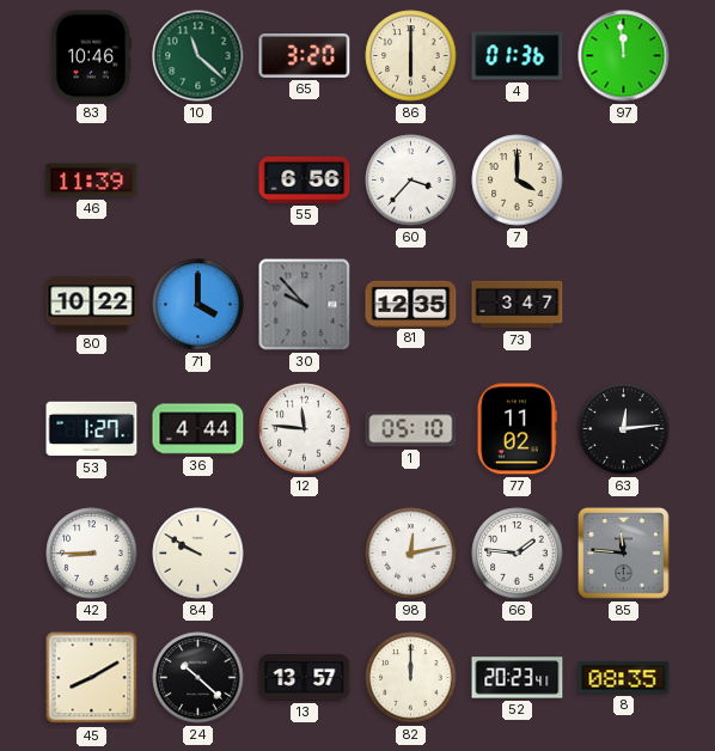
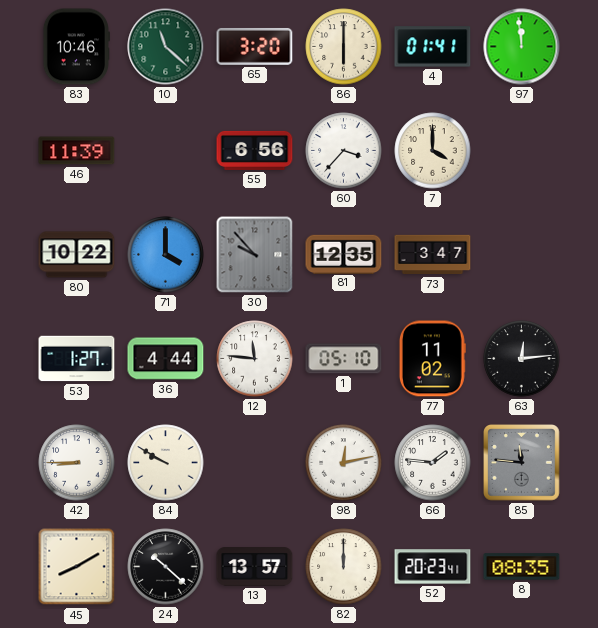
4: 01:36 -> 01:41
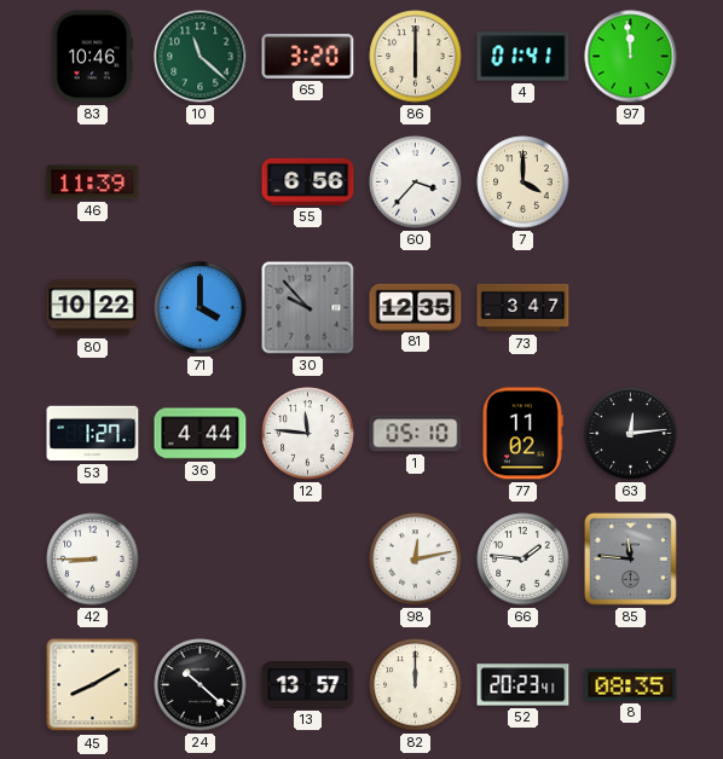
84: 9:50 -> none
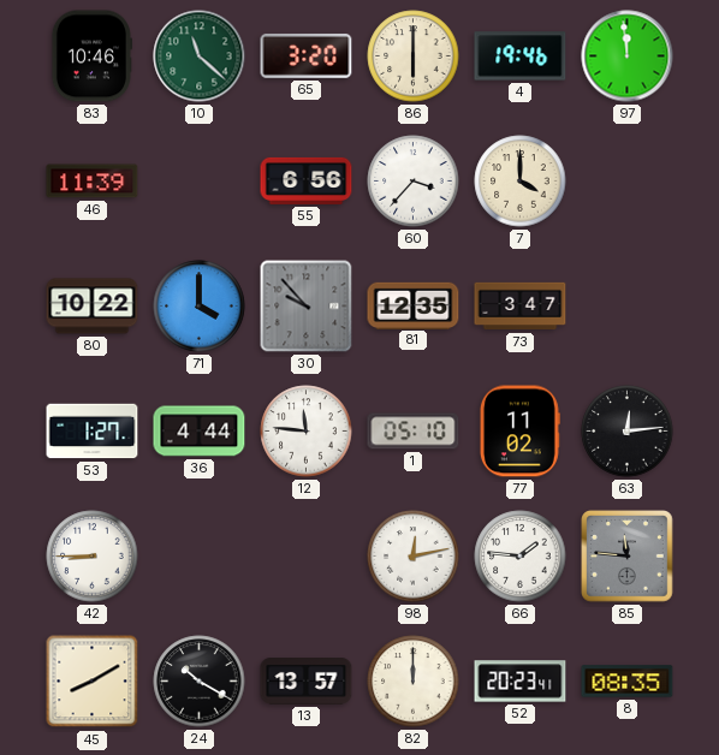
4: 01:41 -> 19:46
24: 10:22 -> 10:20
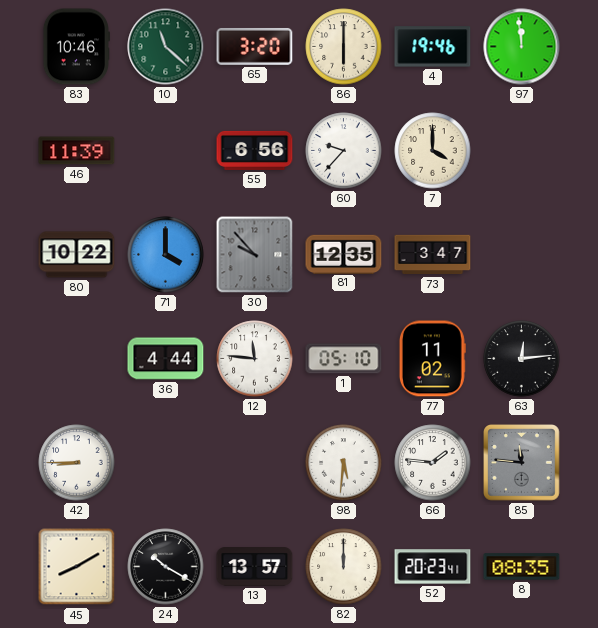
60: 3:37 -> 9:37
53: 1:27 -> none
98: 12:13 -> 5:31
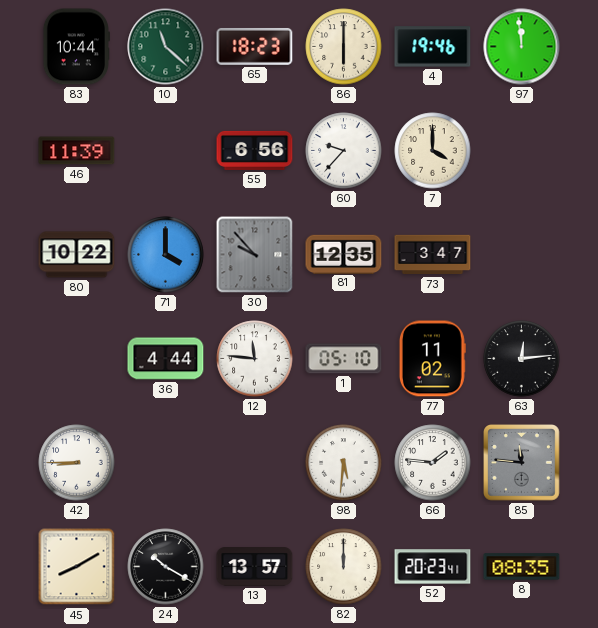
83: 10:46 -> 10:44
65: 3:20 -> 18:23
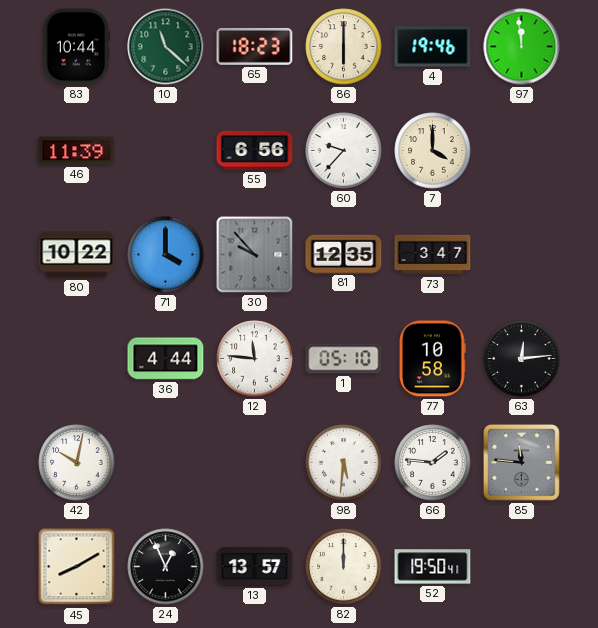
77: 11:02 -> 10:58
42: 8:45 -> 10:02
24: 10:20 -> 12:56
52: 20:23 -> 19:50
8: 08:35 -> none
